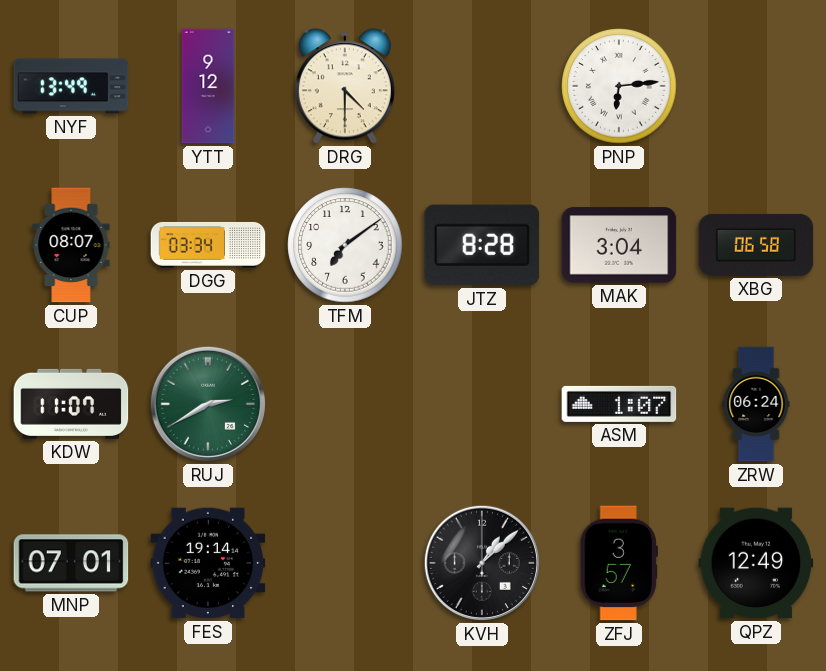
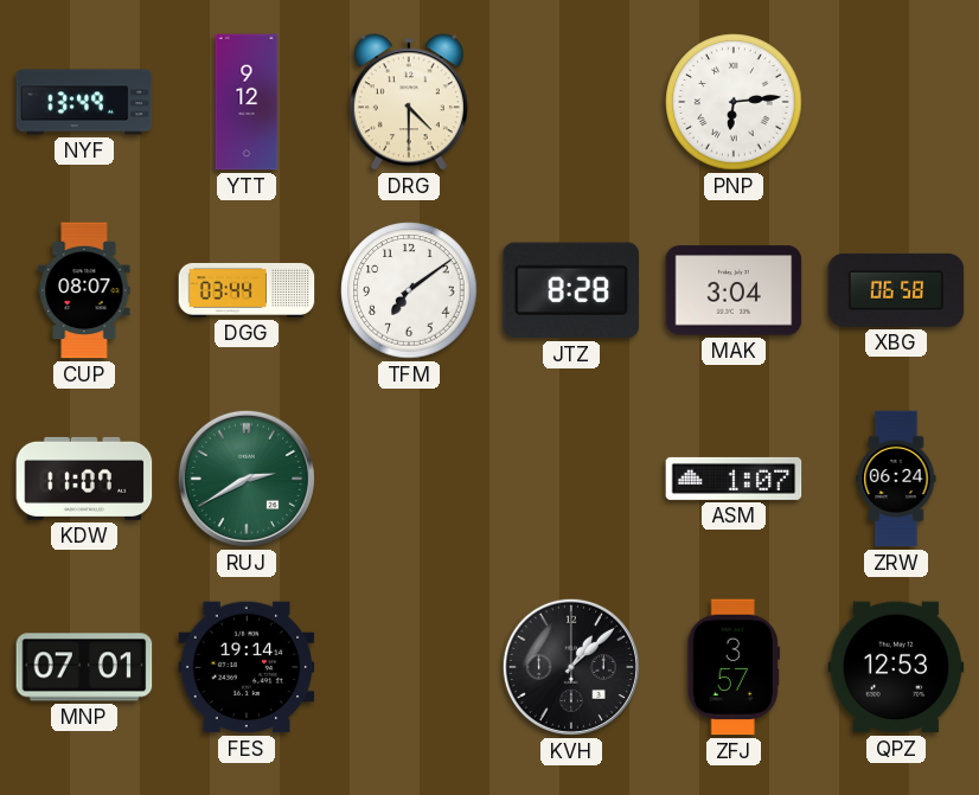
DGG: 03:34 -> 03:44
QPZ: 12:49 -> 12:53
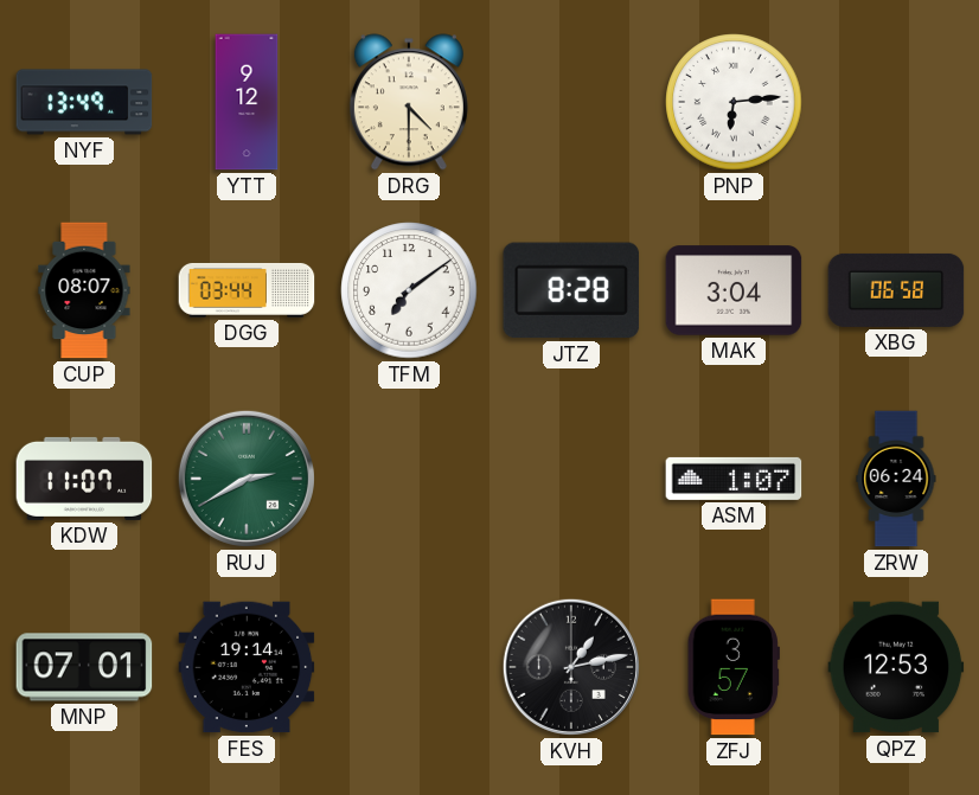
KVH: 1:08 -> 1:13
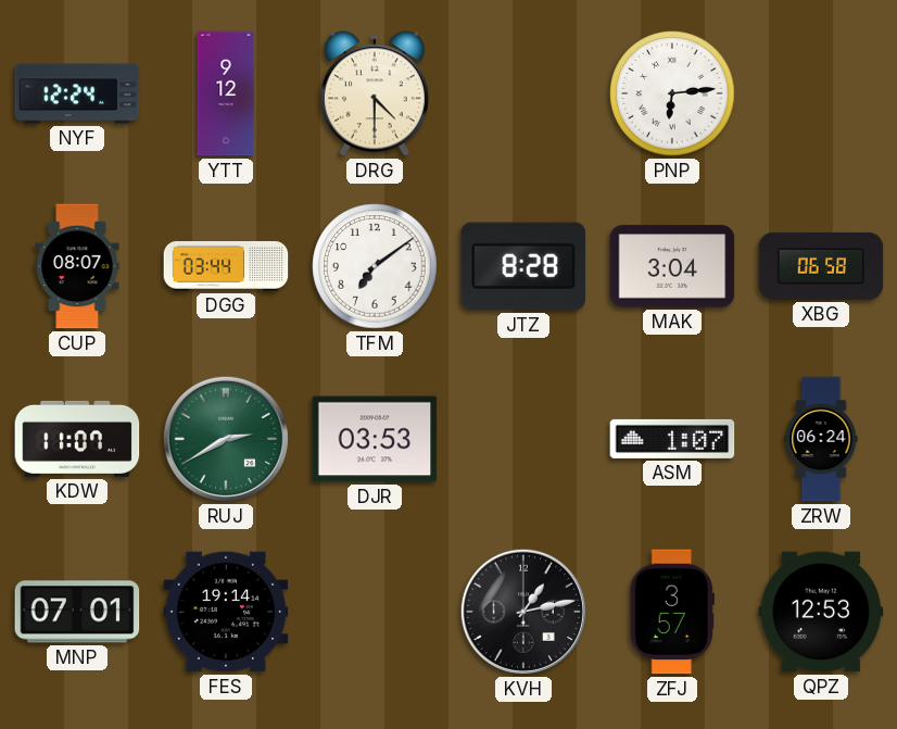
NYF: 13:49 -> 12:24
DJR: none -> 03:53
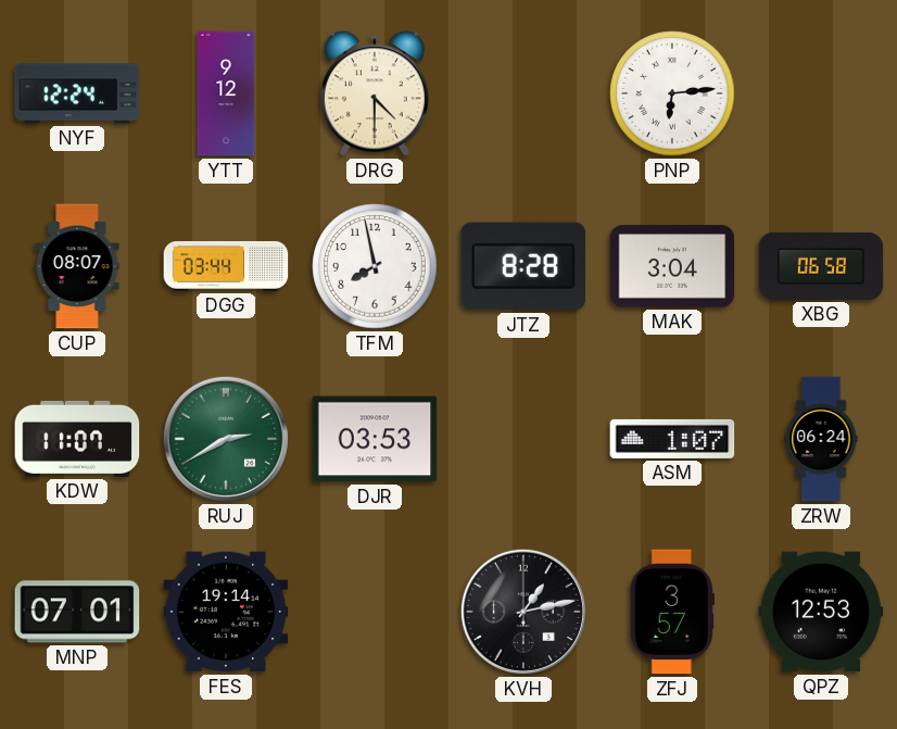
TFM: 7:09 -> 7:58
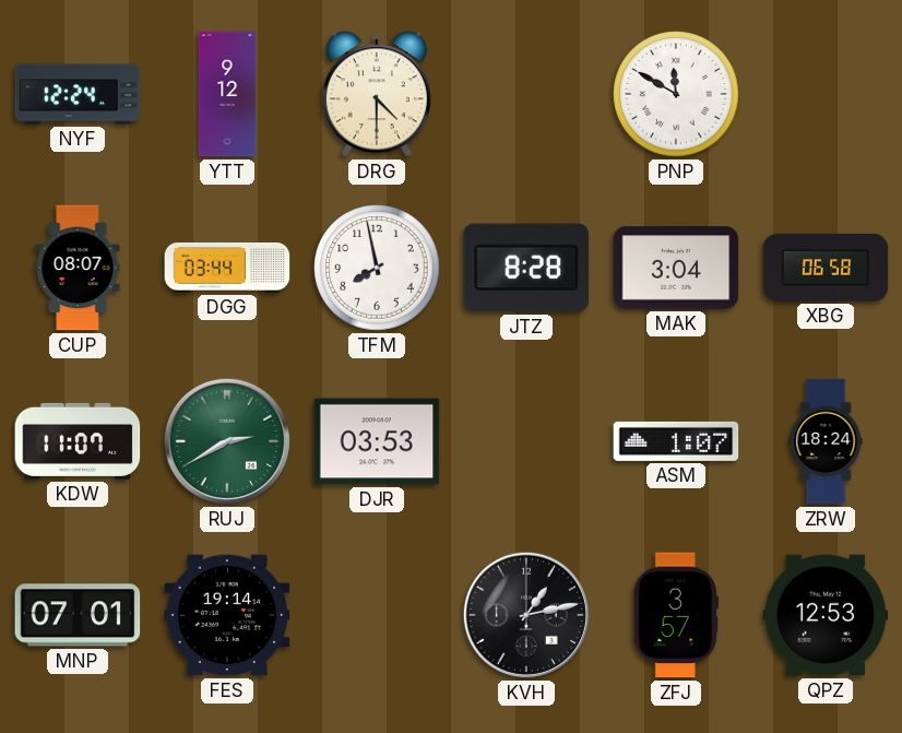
PNP: 6:14 -> 11:50
ZRW: 06:24 -> 18:24
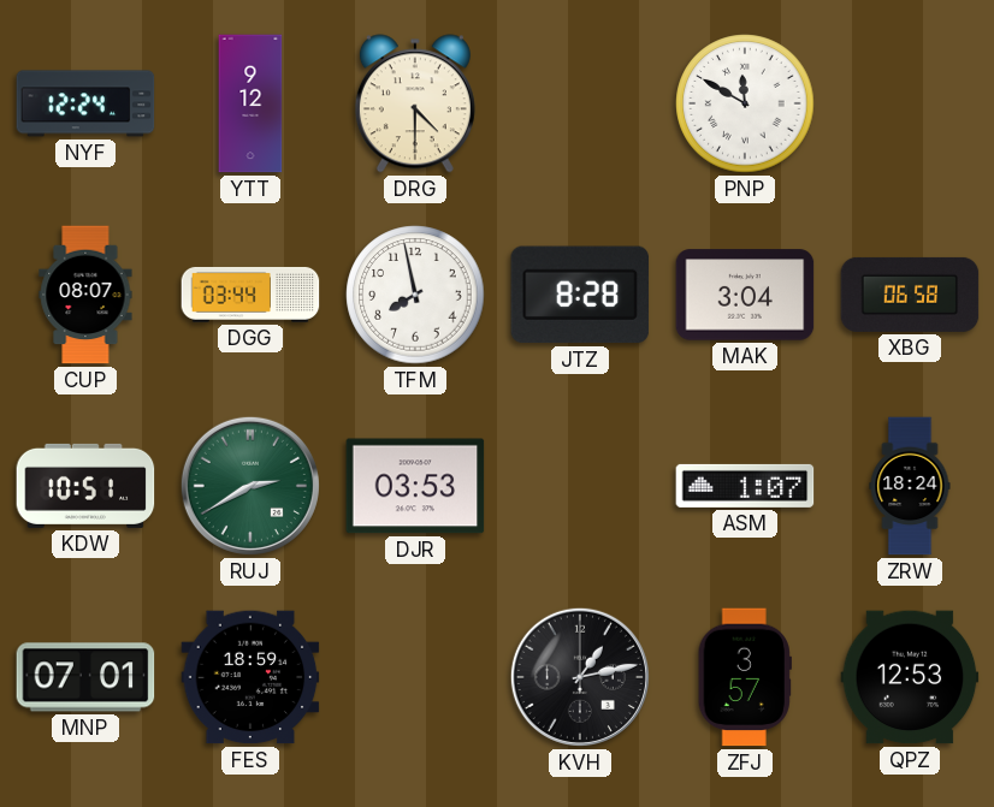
KDW: 11:07 -> 10:51
FES: 19:14 -> 18:59
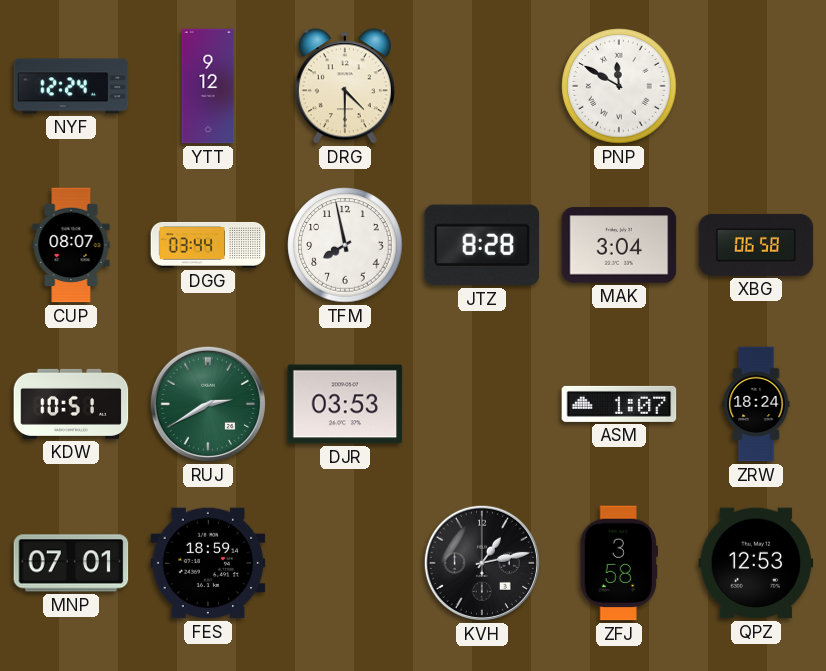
ZFJ: 3:57 -> 3:58
